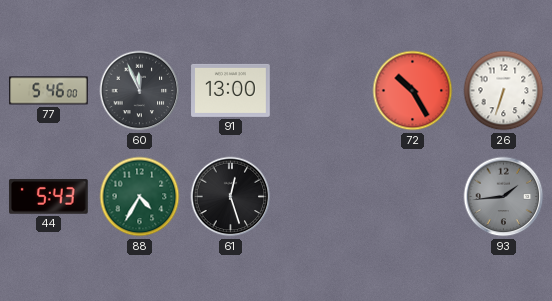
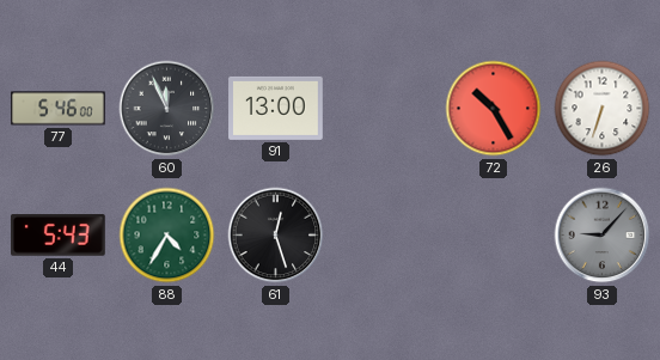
93: 1:44 -> 9:07
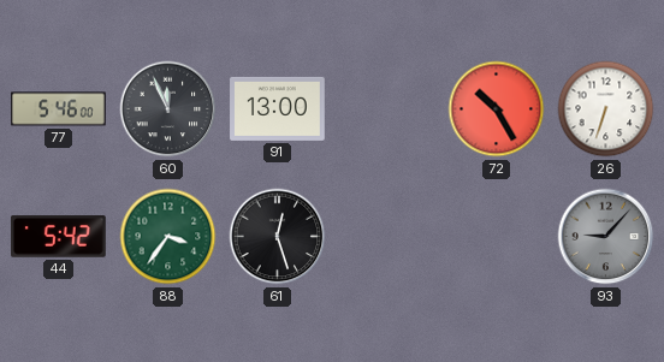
44: 5:43 -> 5:42
88: 4:35 -> 3:36
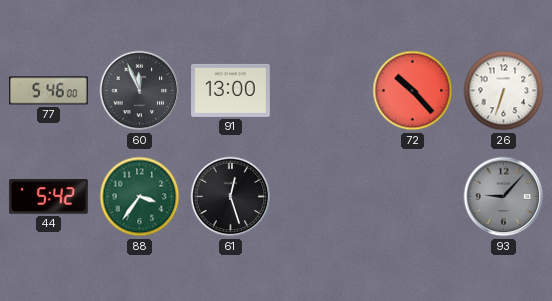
72: 10:25 -> 10:23
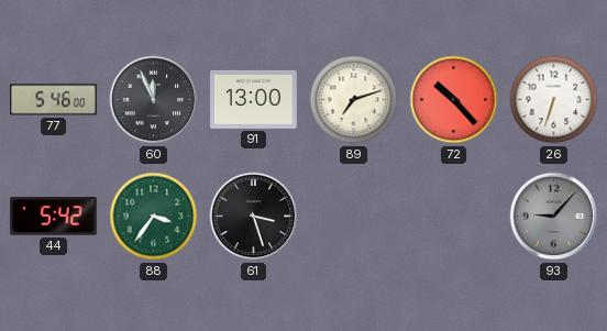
89: none -> 7:12
61: 12:27 -> 3:27
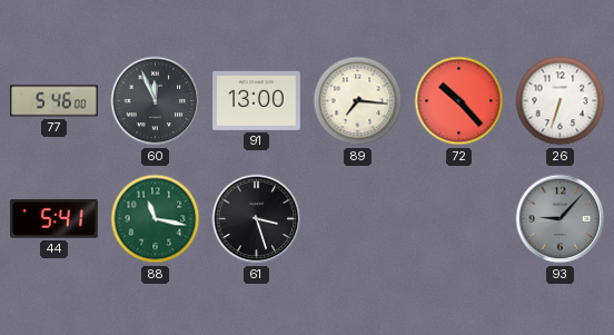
89: 7:12 -> 7:16
44: 5:42 -> 5:41
88: 3:36 -> 11:17
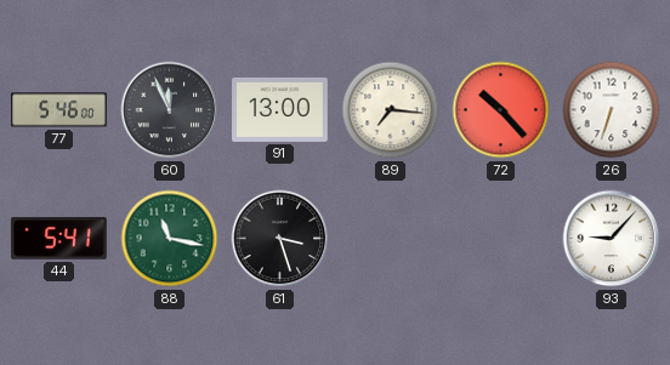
93 dial: grey -> white
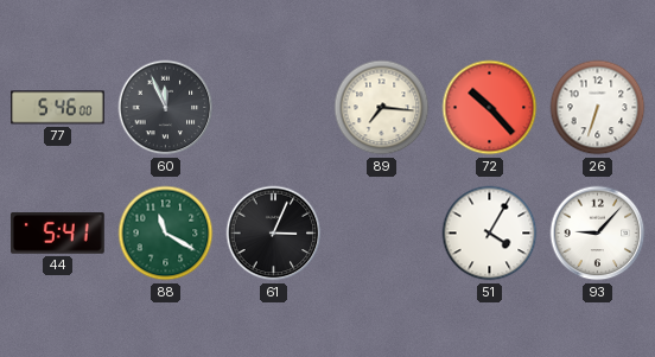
91: 13:00 -> none
88: 11:17 -> 11:20
61: 3:27 -> 3:04
51: none -> 4:05
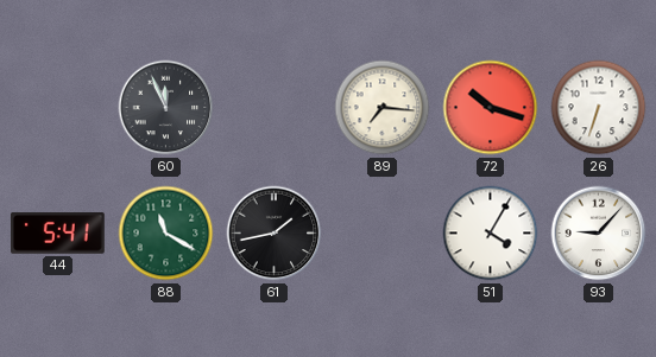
77: 5:46 -> none
72: 10:23 -> 10:18
61: 3:04 -> 1:43
